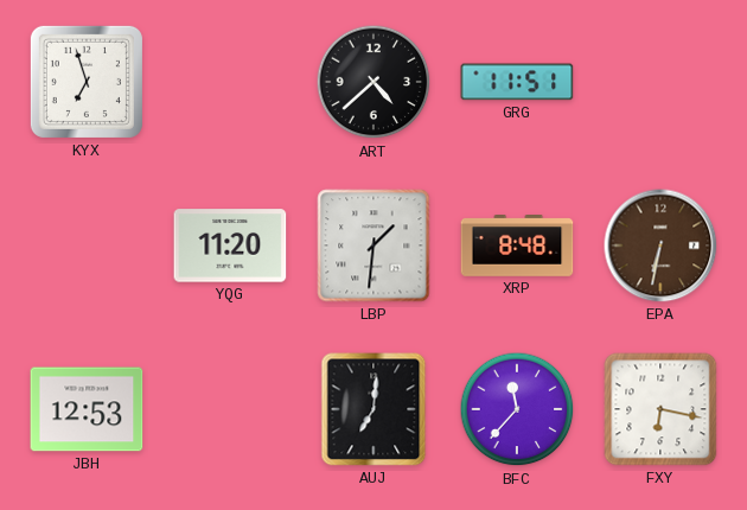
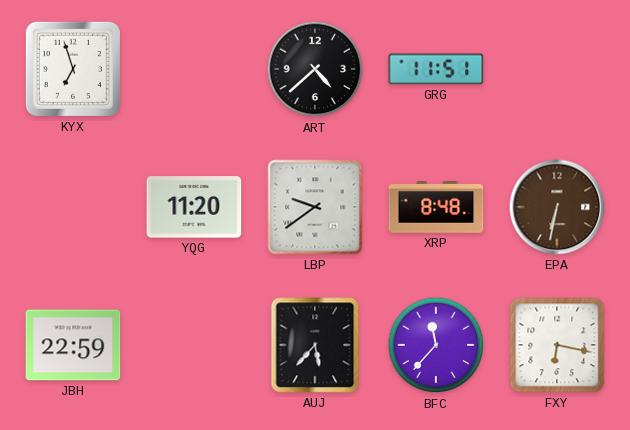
LBP: 1:31 -> 9:39
JBH: 12:53 -> 22:59
AUJ: 7:01 -> 5:37
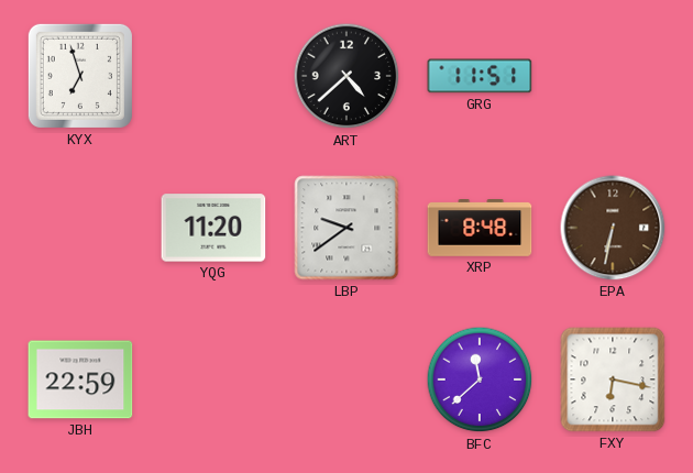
AUJ: 5:37 -> none
BFC: 11:37 -> 11:38
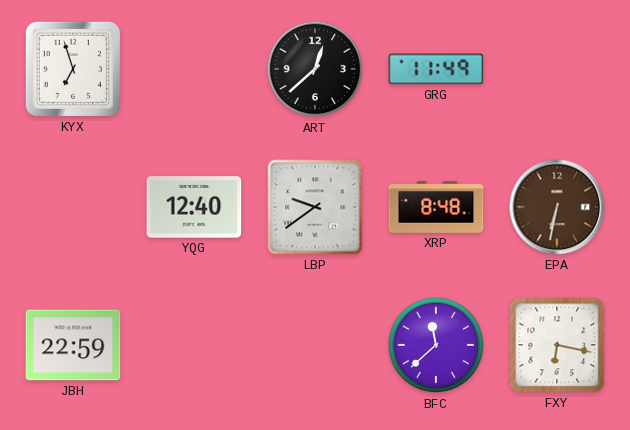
ART: 4:38 -> 12:38
GRG: 11:51 -> 11:49
YQG: 11:20 -> 12:40
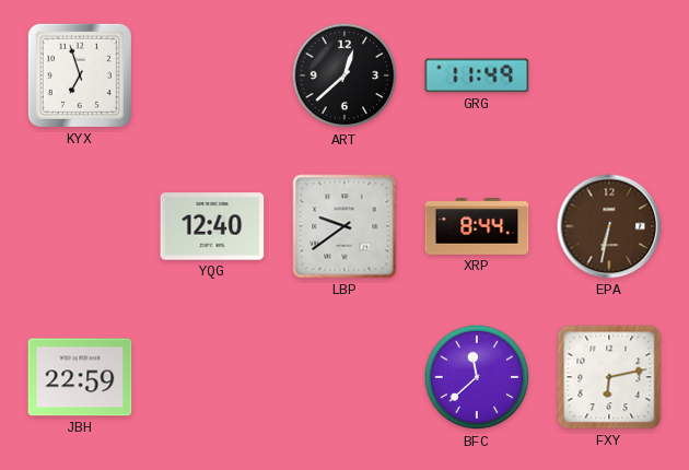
XRP: 8:48 -> 8:44
FXY: 6:17 -> 6:13
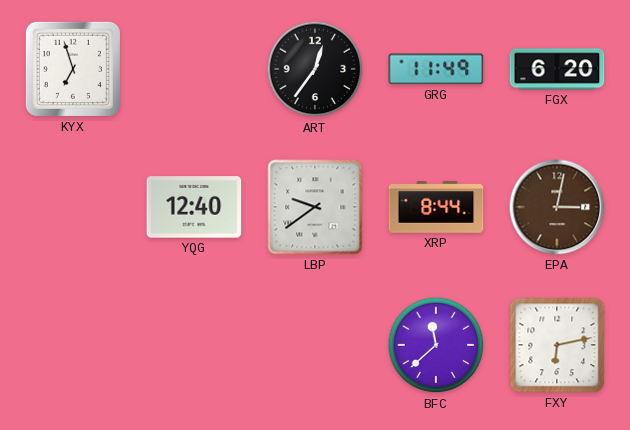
ART: 12:38 -> 12:36
FGX: none -> 6:20
EPA: 6:32 -> 3:02
JBH: 22:59 -> none
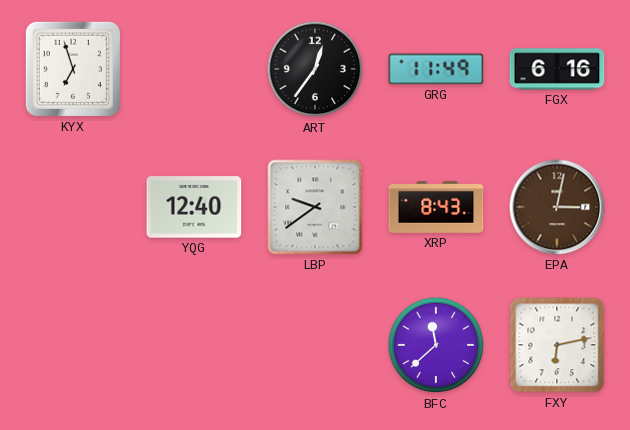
FGX: 6:20 -> 6:16
XRP: 8:44 -> 8:43
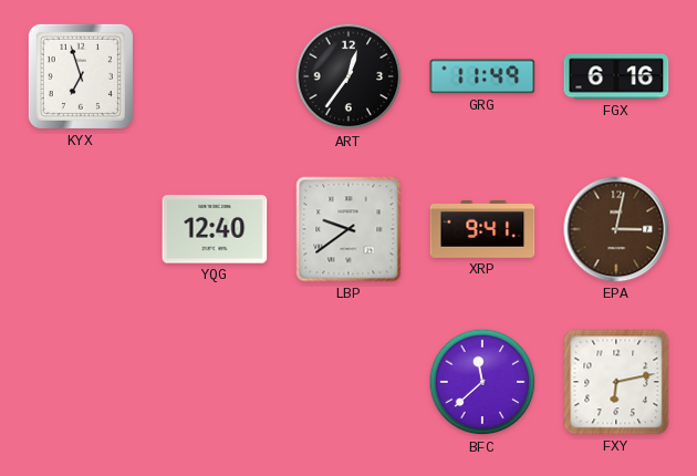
XRP: 8:43 -> 9:41
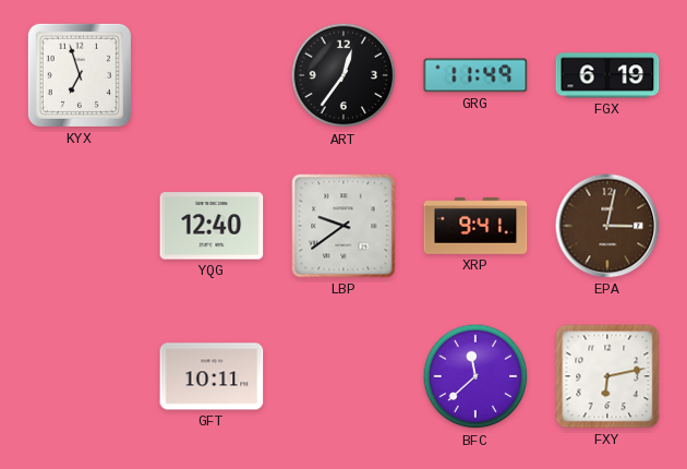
FGX: 6:16 -> 6:19
GFT: none -> 10:11
